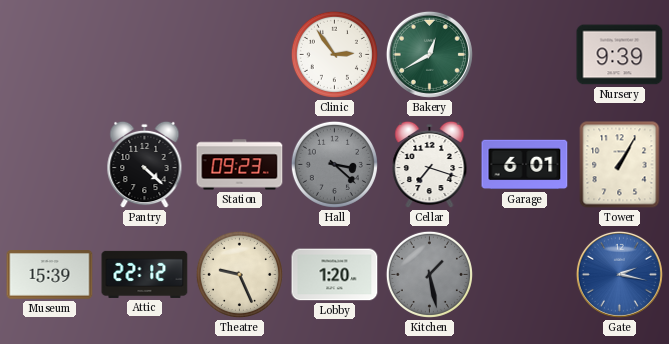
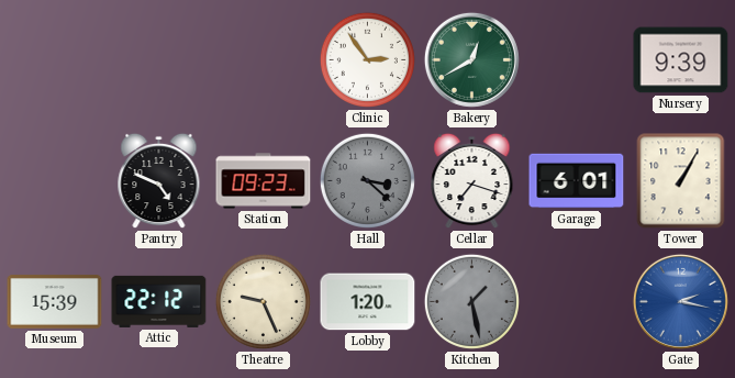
Pantry: 4:22 -> 4:49
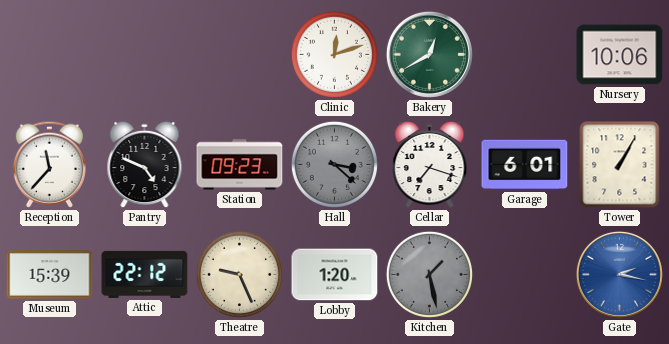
Clinic: 2:54 -> 12:12
Nursery: 9:39 -> 10:06
Reception: none -> 11:37
